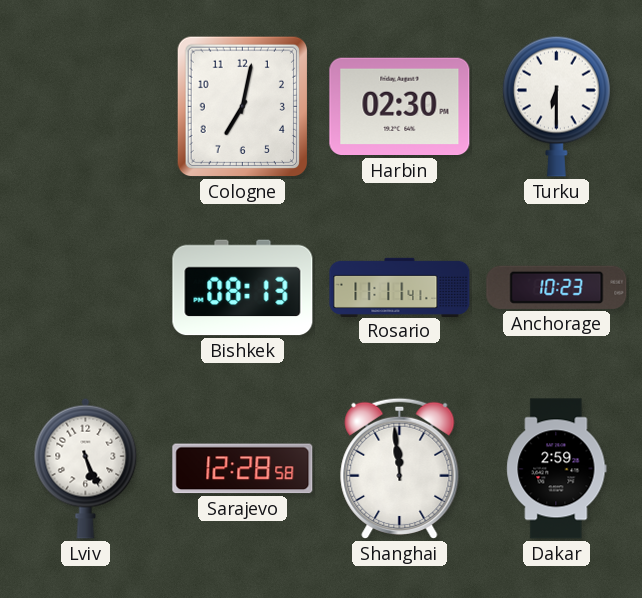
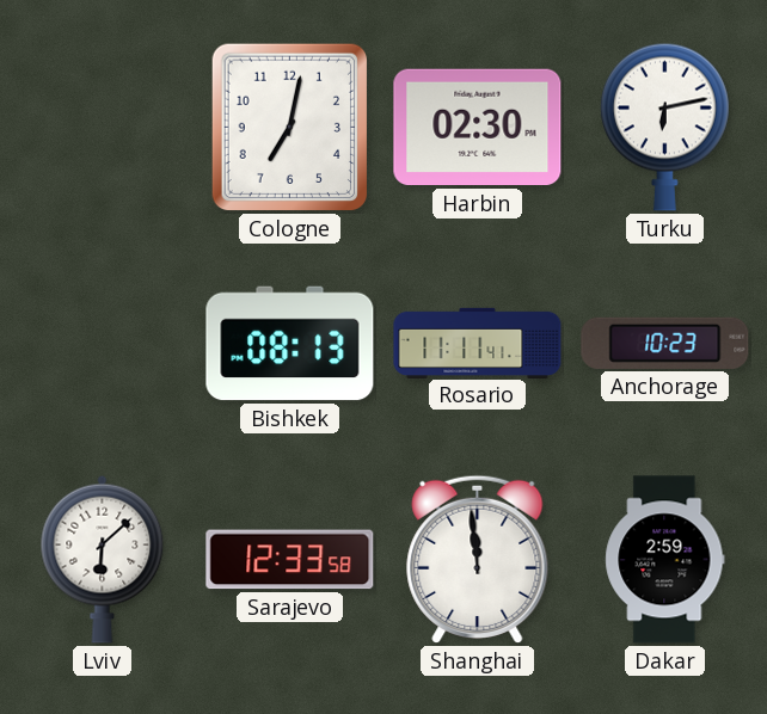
Turku: 6:30 -> 6:13
Lviv: 5:26 -> 6:08
Sarajevo: 12:28 -> 12:33
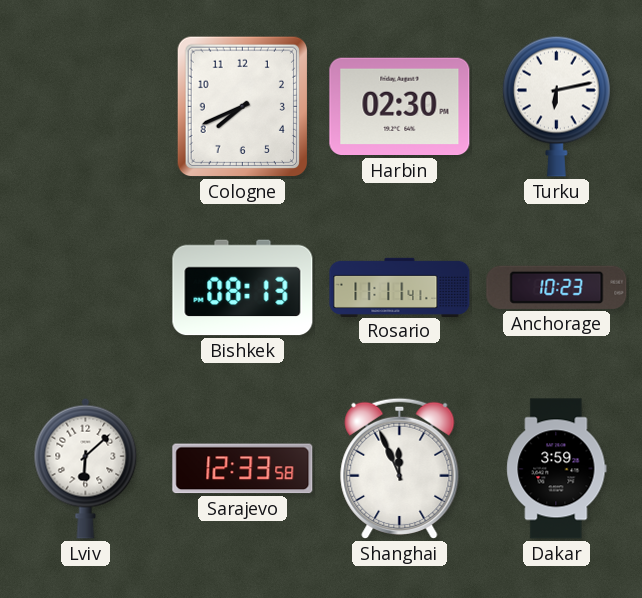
Cologne: 7:02 -> 7:41
Shanghai: 11:59 -> 11:56
Dakar: 2:59 -> 3:59
